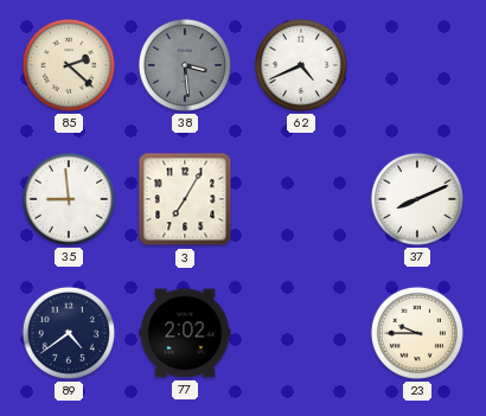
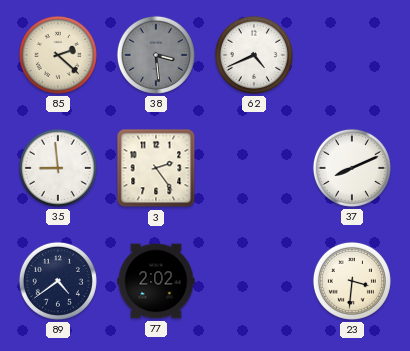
3: 7:05 -> 2:24
23: 9:45 -> 3:31
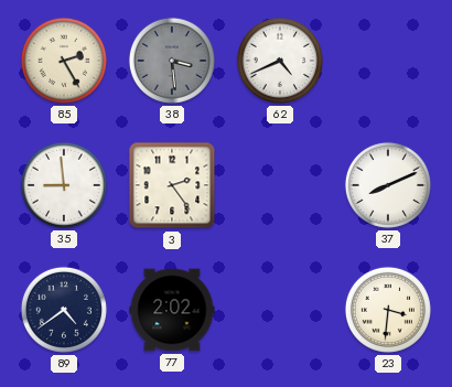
85: 2:22 -> 2:25
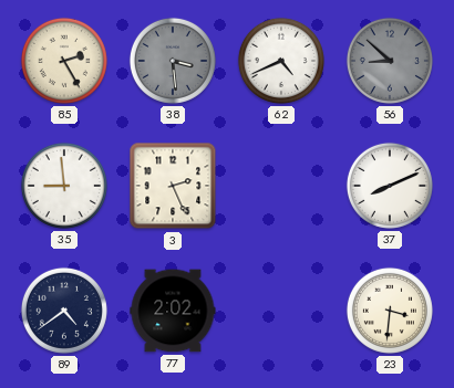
56: none -> 8:52
3: 2:24 -> 2:26
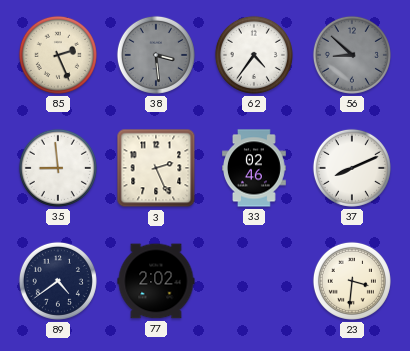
85: 2:25 -> 2:26
62: 4:41 -> 4:36
33: none -> 02:46
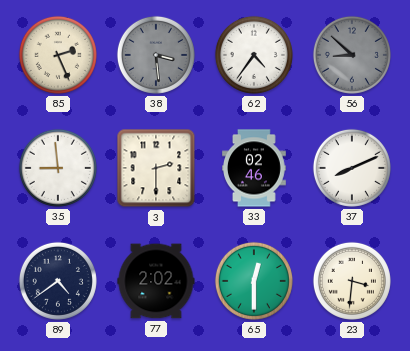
3: 2:26 -> 2:30
65: none -> 12:30
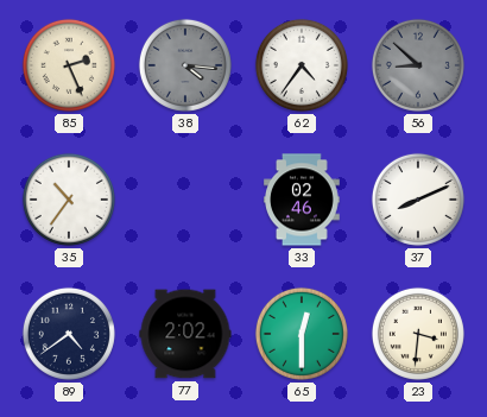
38: 3:29 -> 4:16
35: 8:59 -> 10:36
3: 2:30 -> none
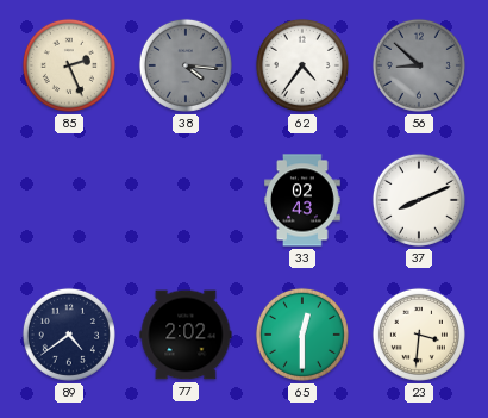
35: 10:36 -> none
33: 02:46 -> 02:43
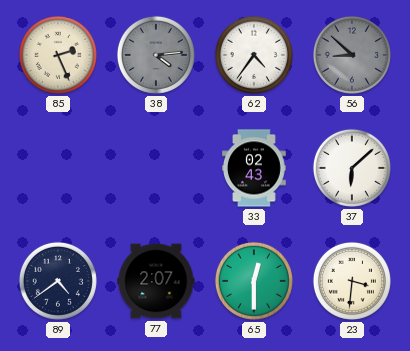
38: 4:16 -> 4:14
37: 8:11 -> 6:08
77: 2:02 -> 2:07
